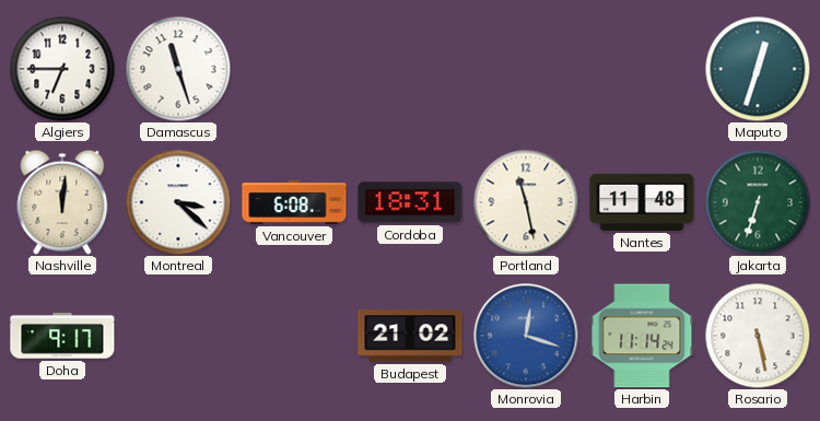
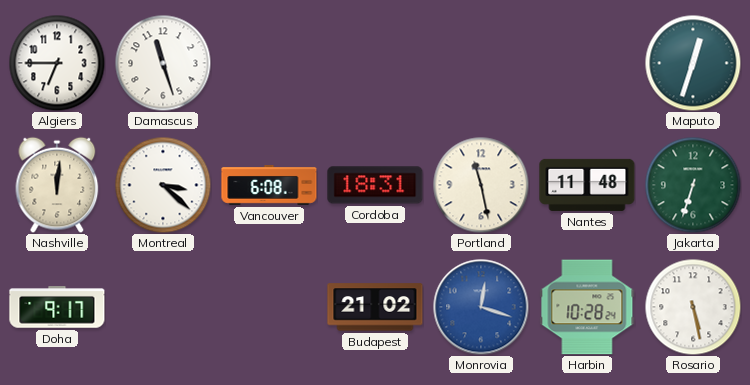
Harbin: 11:14 -> 10:28
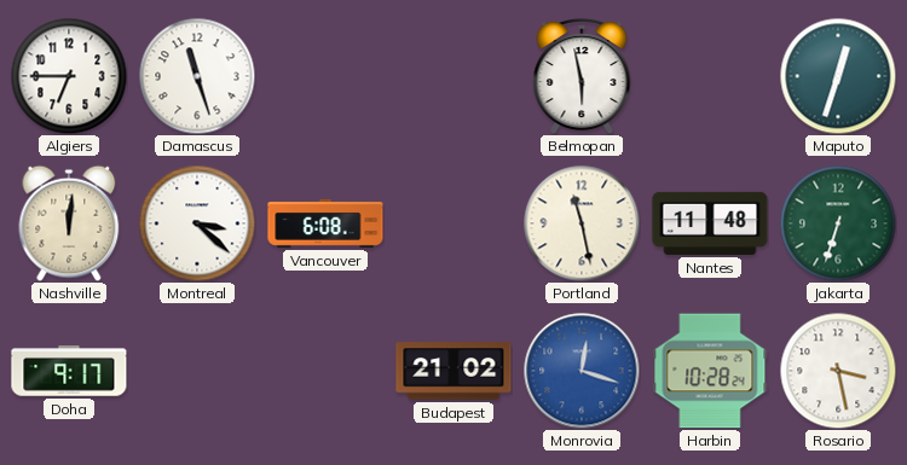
Belmopan: none -> 5:58
Cordoba: 18:31 -> none
Rosario: 5:28 -> 3:28
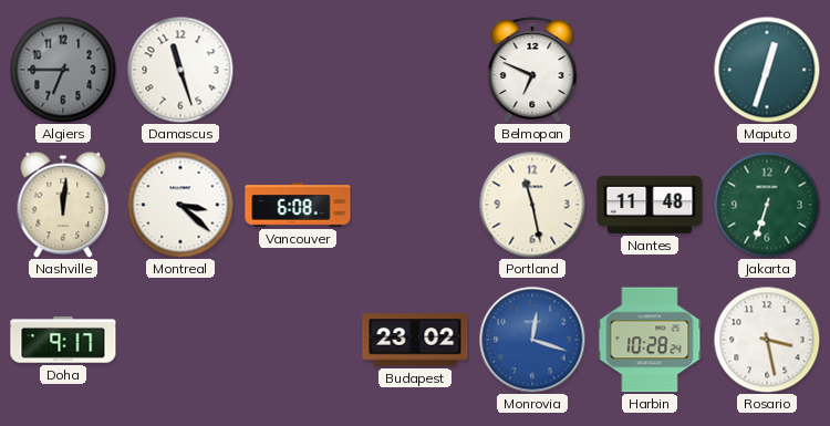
Algiers dial: white -> grey
Belmopan: 5:58 -> 6:49
Budapest: 21:02 -> 23:02
